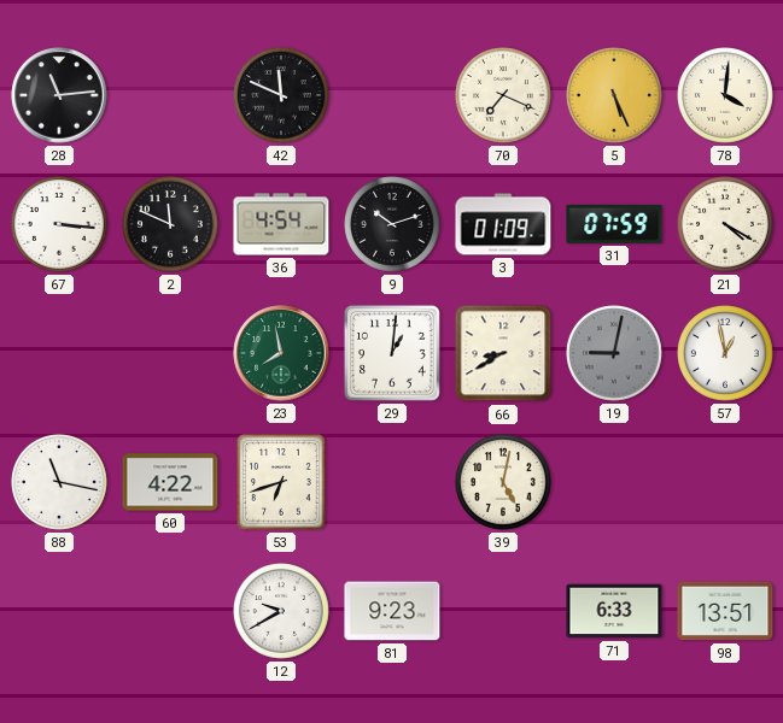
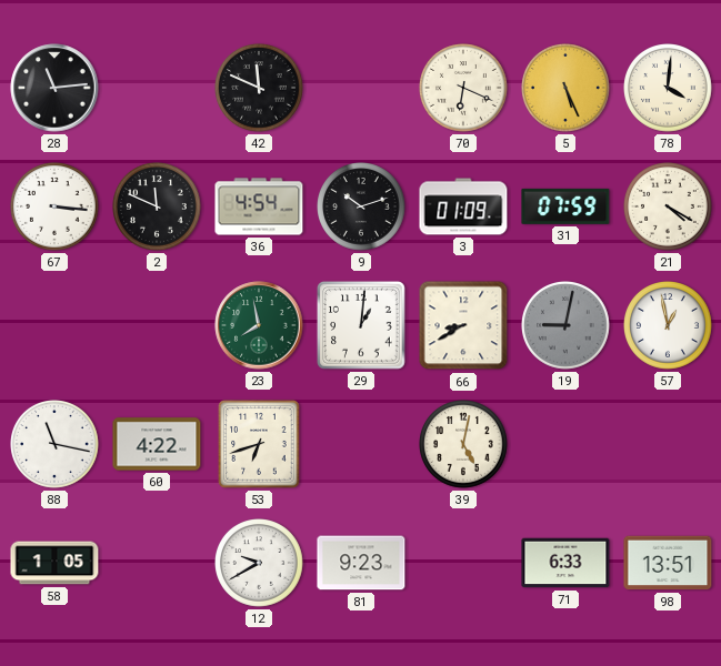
70: 7:19 -> 6:19
58: none -> 1:05
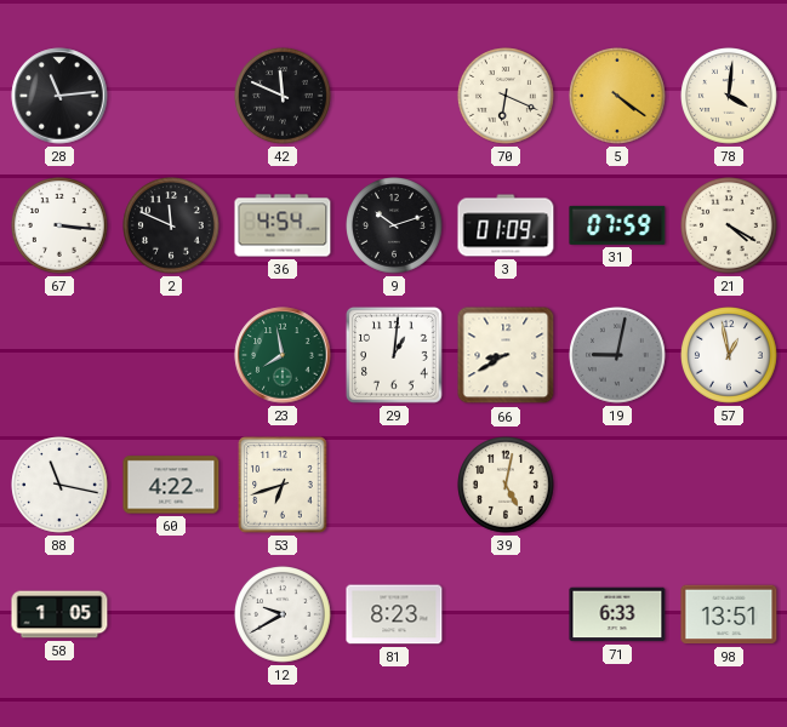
5: 5:26 -> 4:21
81: 9:23 -> 8:23
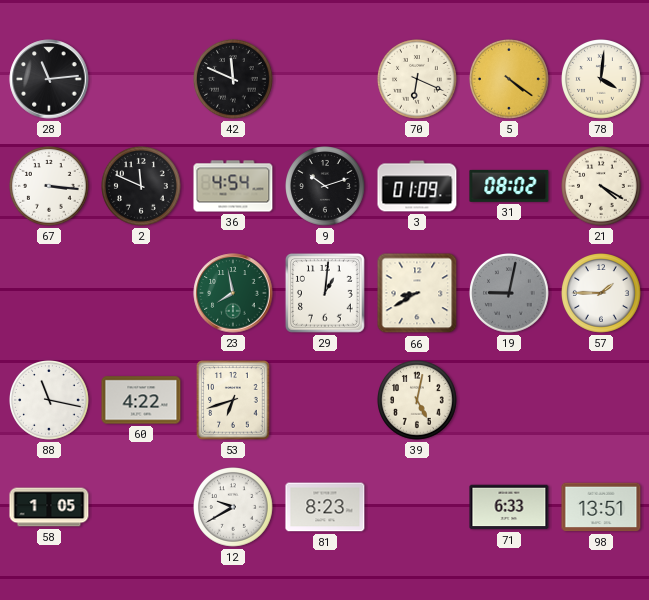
31: 07:59 -> 08:02
57: 12:58 -> 1:45
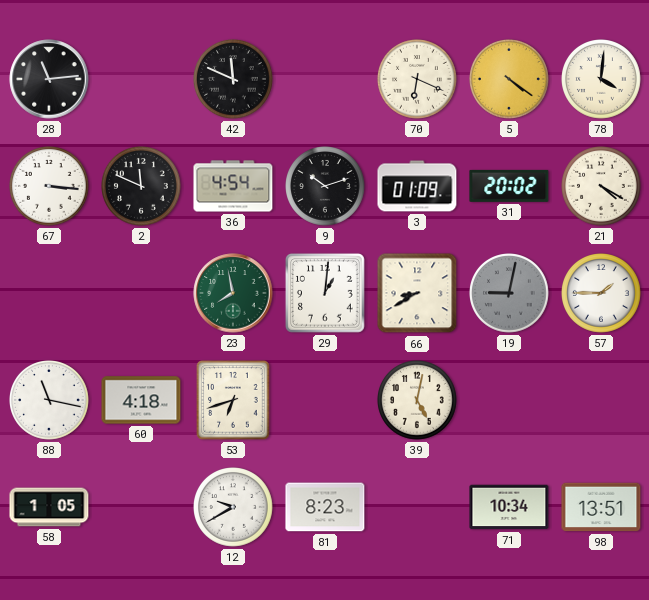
31: 08:02 -> 20:02
60: 4:22 -> 4:18
71: 6:33 -> 10:34
